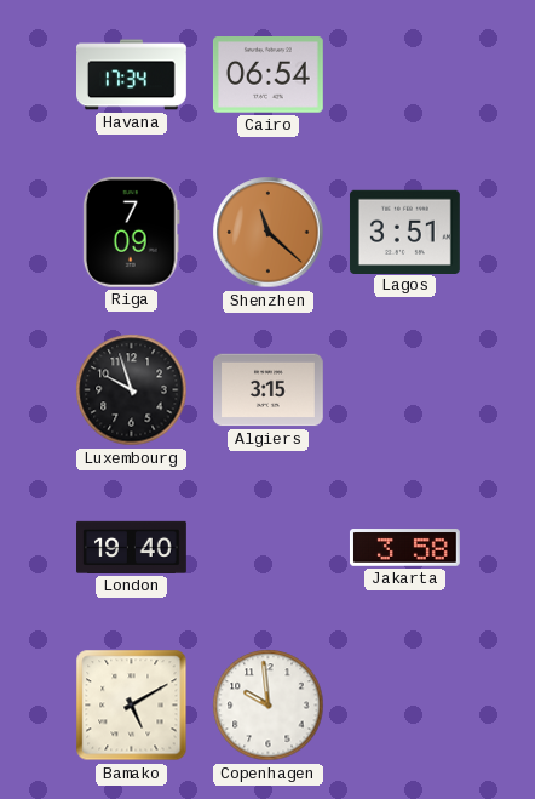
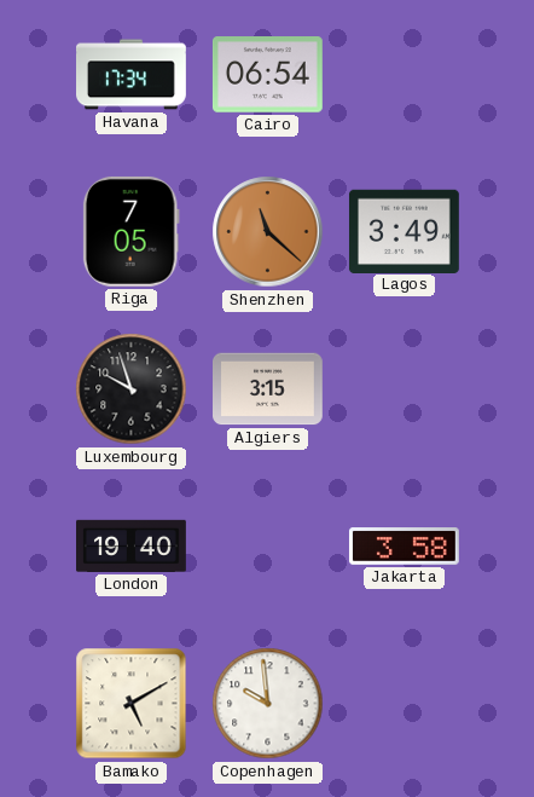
Riga: 7:09 -> 7:05
Lagos: 3:51 -> 3:49
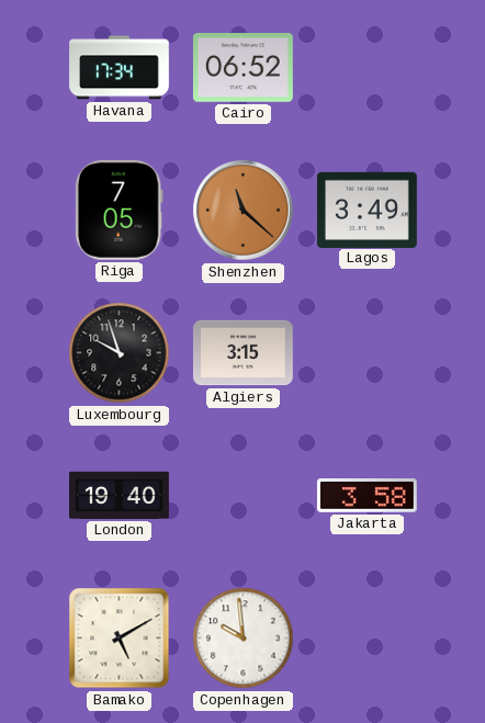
Cairo: 06:54 -> 06:52
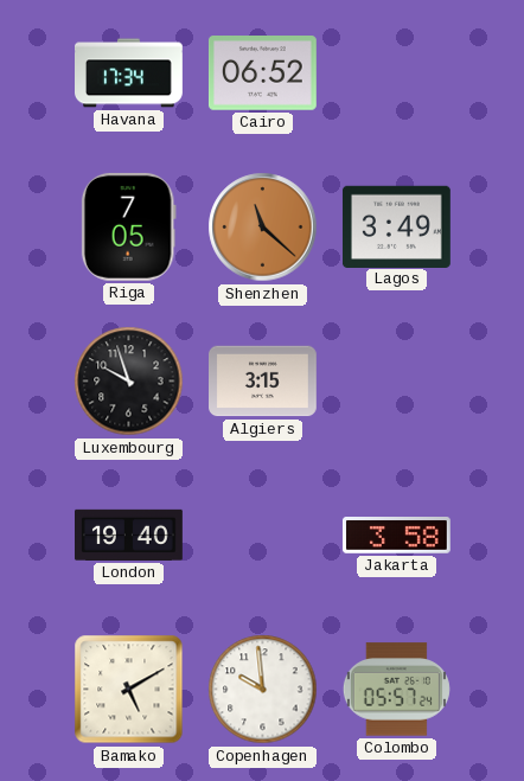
Colombo: none -> 05:57
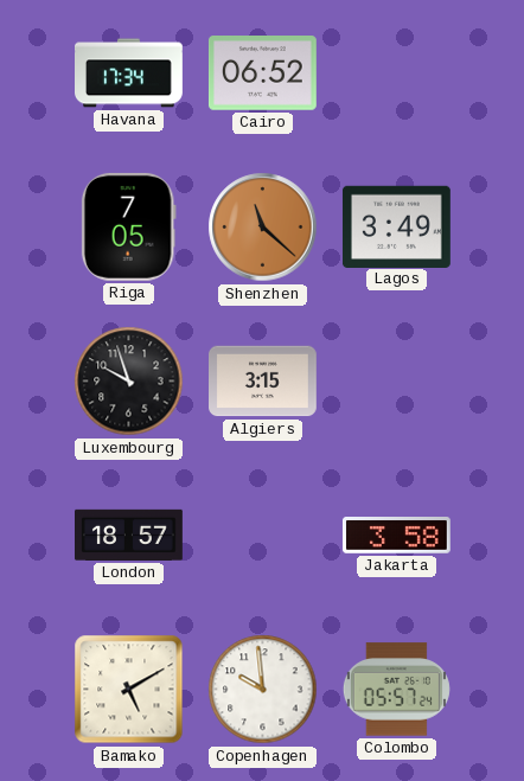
London: 19:40 -> 18:57
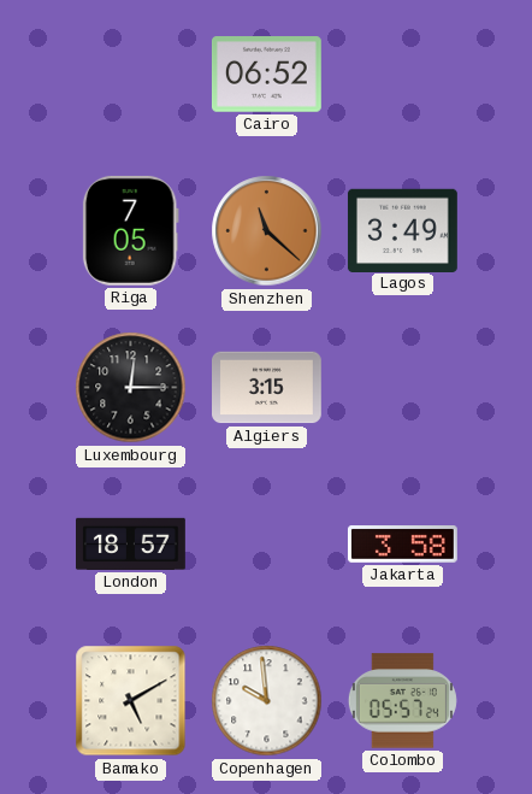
Havana: 17:34 -> none
Luxembourg: 9:57 -> 12:15
